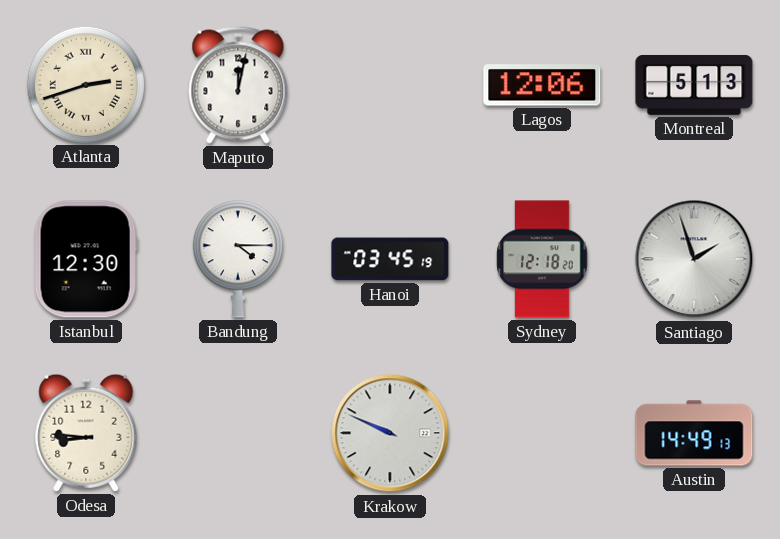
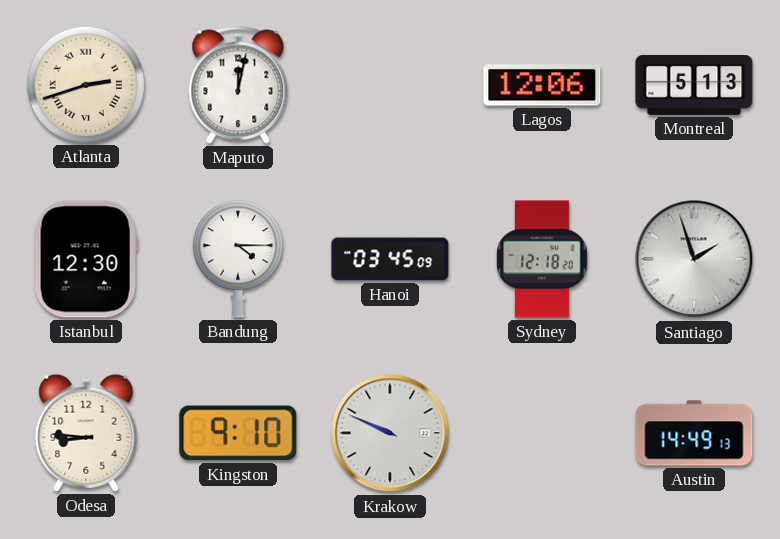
Hanoi: 03:45:19 -> 03:45:09
Kingston: none -> 9:10
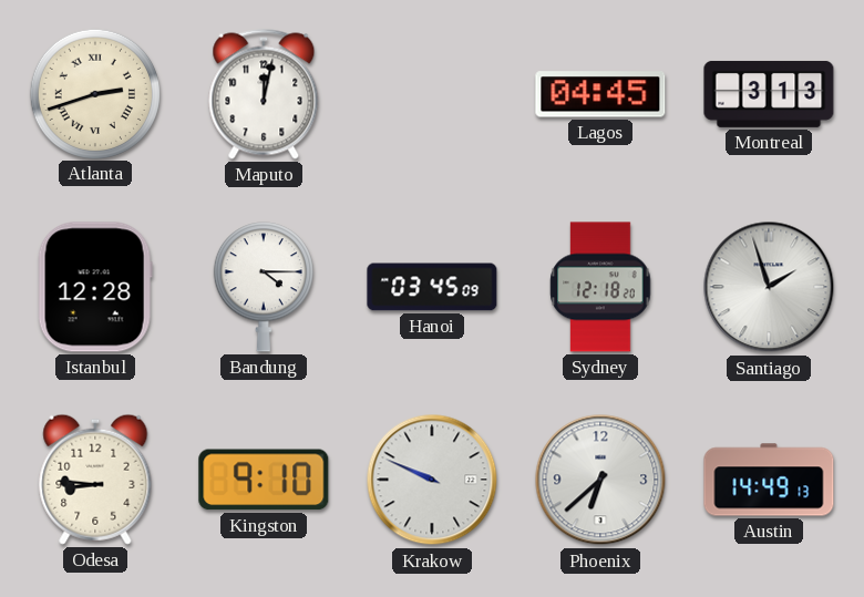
Lagos: 12:06 -> 04:45
Montreal: 5:13 -> 3:13
Istanbul: 12:30 -> 12:28
Phoenix: none -> 6:38
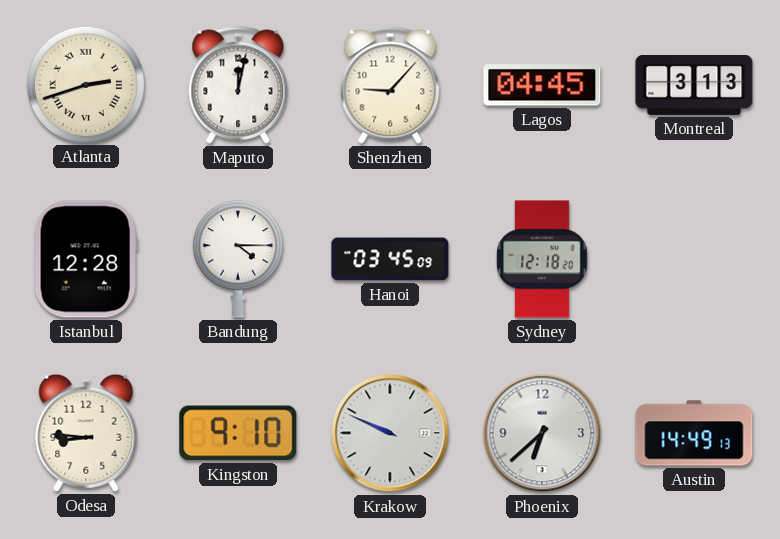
Shenzhen: none -> 9:07
Santiago: 1:57 -> none
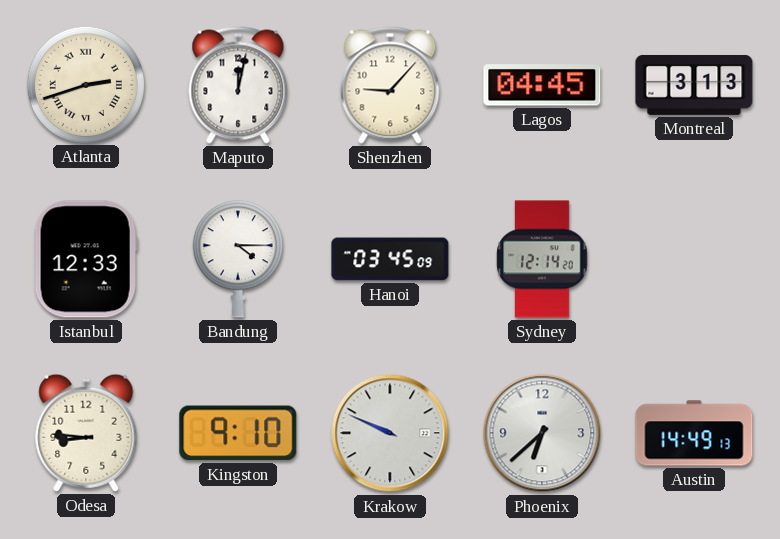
Istanbul: 12:28 -> 12:33
Sydney: 12:18 -> 12:14
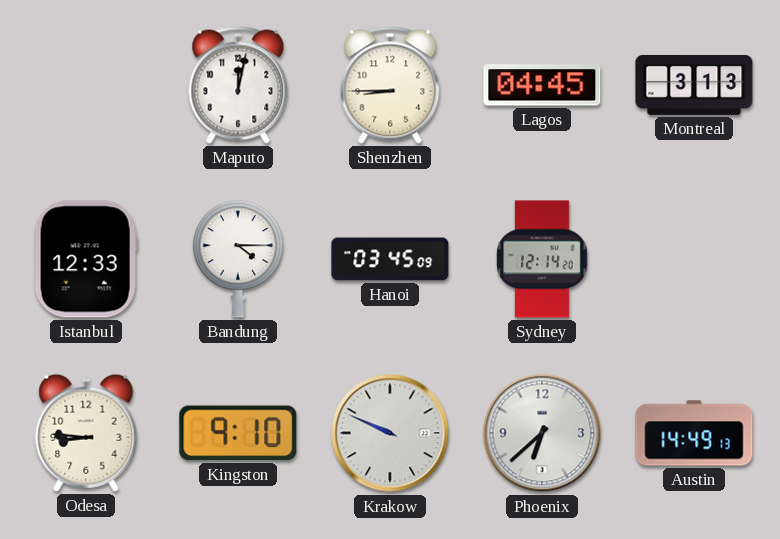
Atlanta: 2:42 -> none
Shenzhen: 9:07 -> 8:45
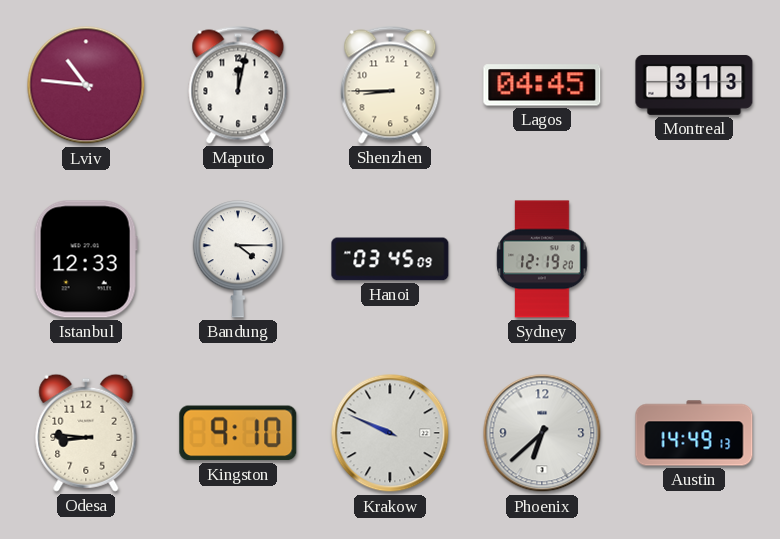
Lviv: none -> 10:46
Sydney: 12:14 -> 12:19
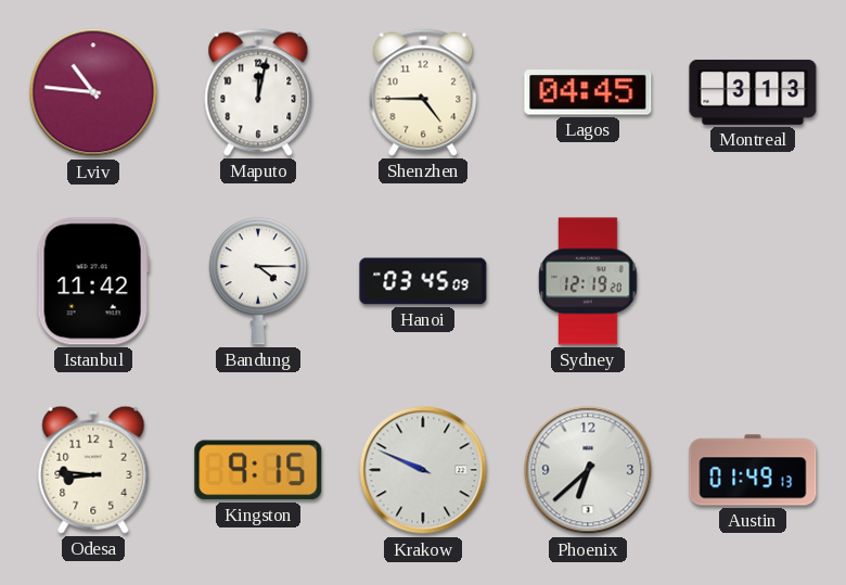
Shenzhen: 8:45 -> 4:45
Istanbul: 12:33 -> 11:42
Kingston: 9:10 -> 9:15
Austin: 14:49 -> 01:49
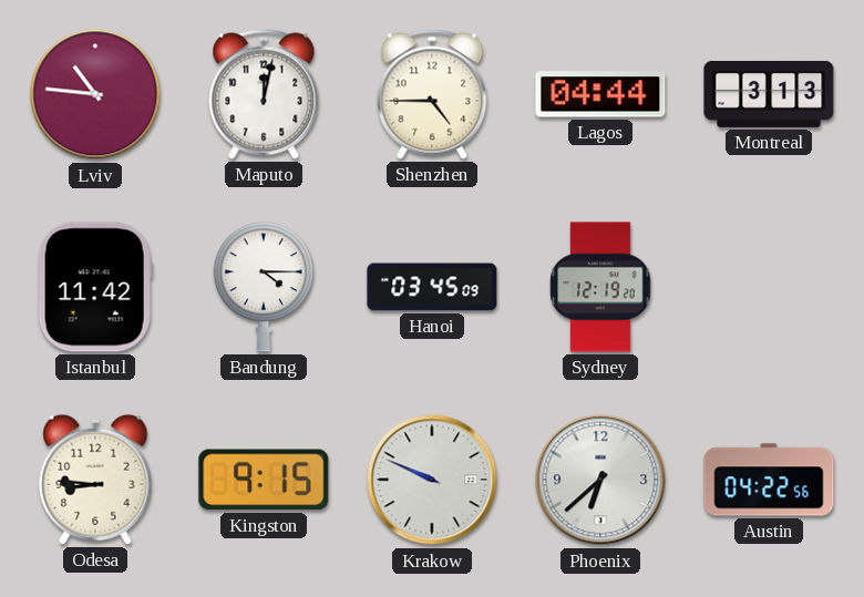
Lagos: 04:45 -> 04:44
Austin: 01:49 -> 04:22
